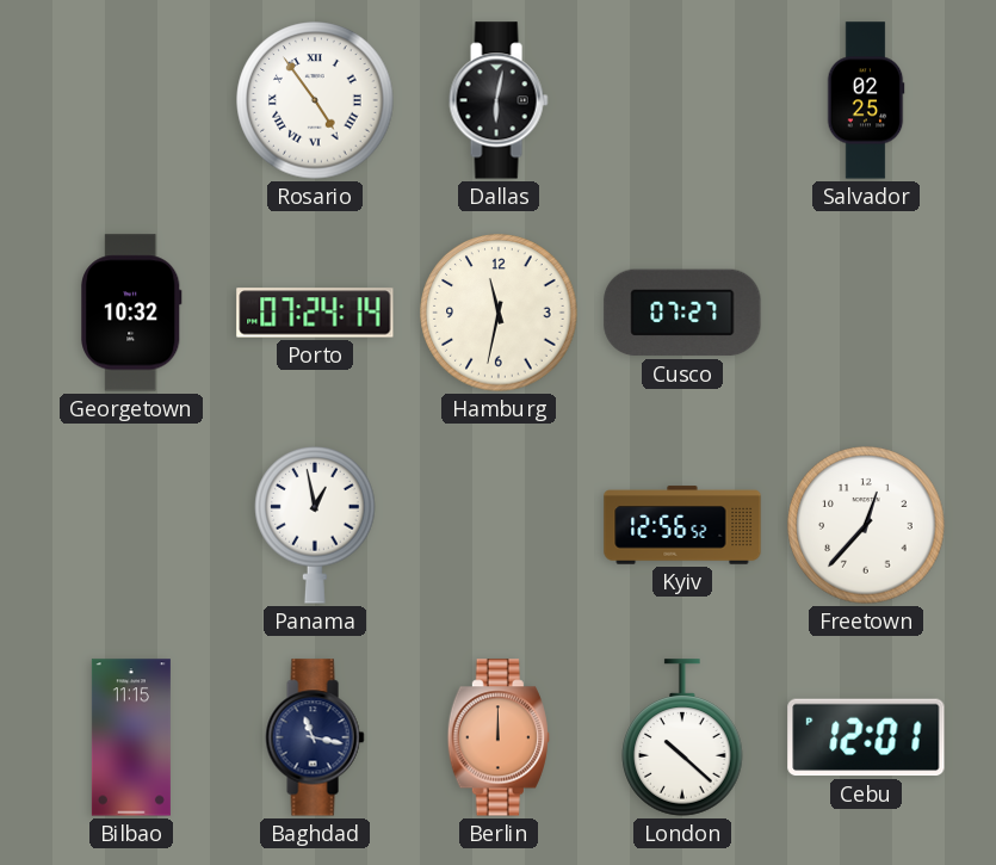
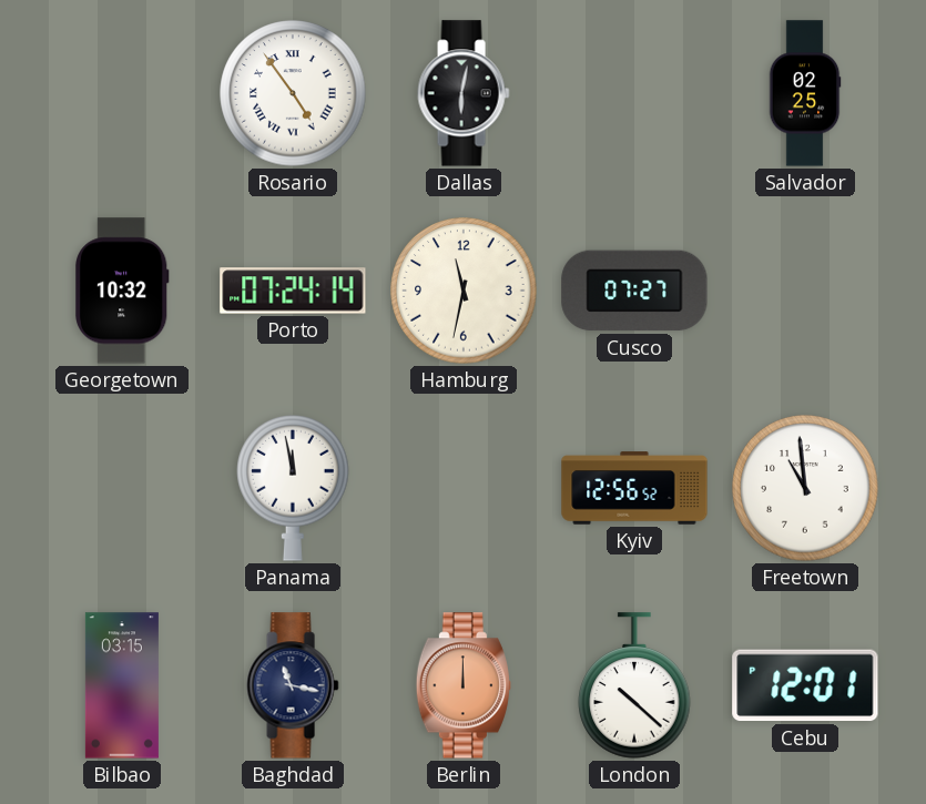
Panama: 12:58 -> 11:58
Freetown: 12:37 -> 10:59
Bilbao: 11:15 -> 03:15
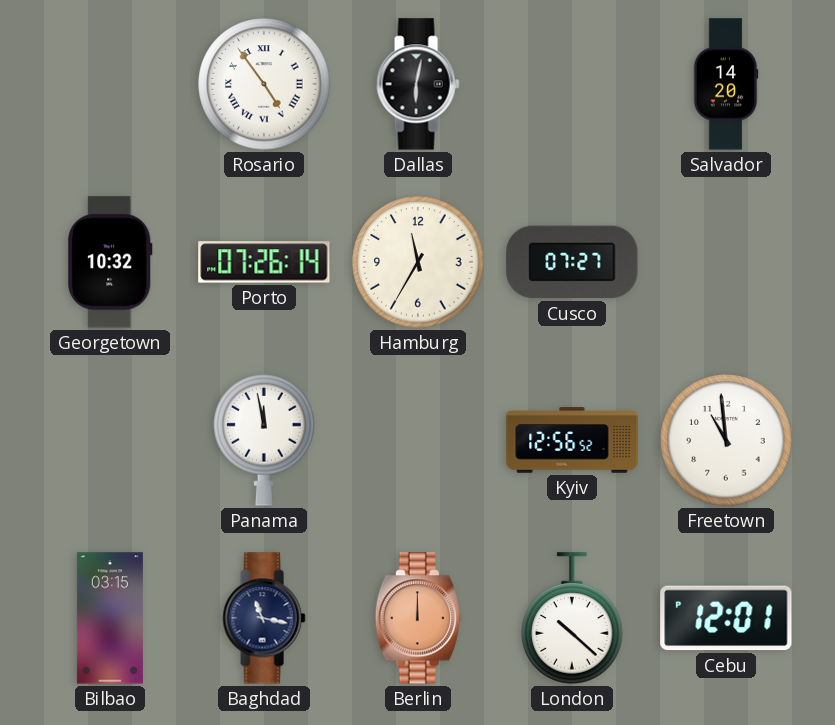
Salvador: 02:25 -> 14:20
Porto: 07:24 -> 07:26
Hamburg: 11:32 -> 11:35
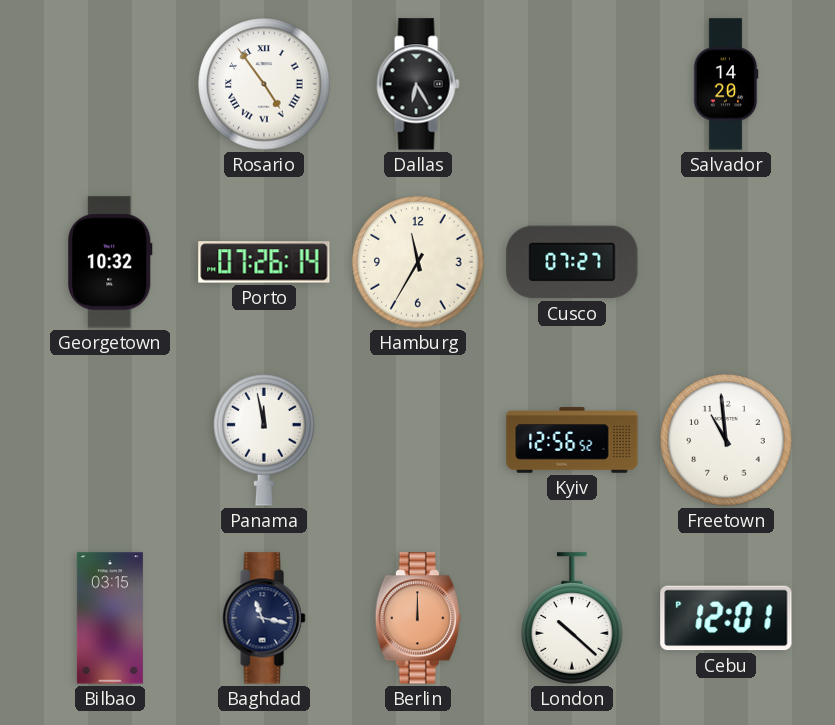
Dallas: 6:02 -> 6:25
